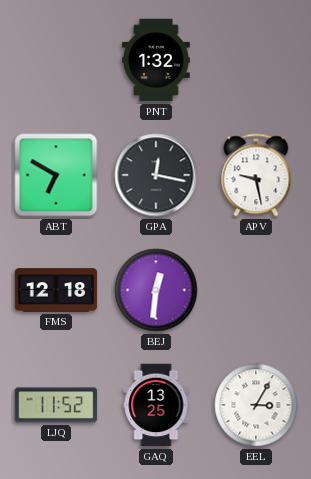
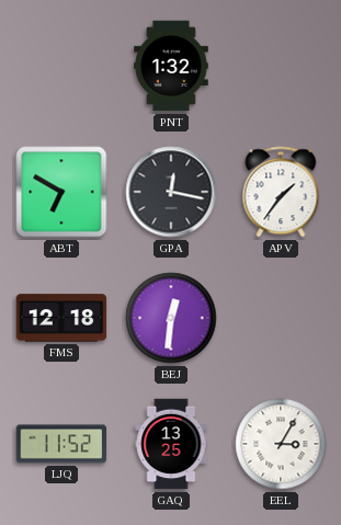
APV: 9:28 -> 1:36
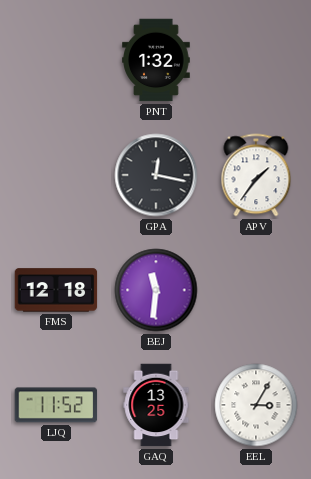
ABT: 6:50 -> none
BEJ: 12:31 -> 11:31
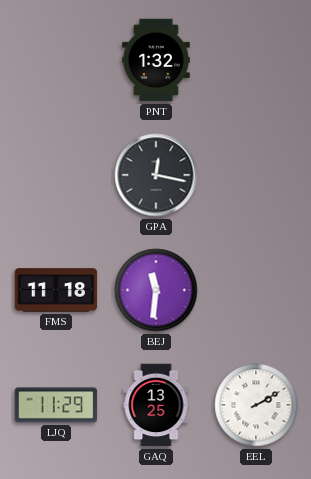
APV: 1:36 -> none
FMS: 12:18 -> 11:18
LJQ: 11:52 -> 11:29
EEL: 3:05 -> 2:10
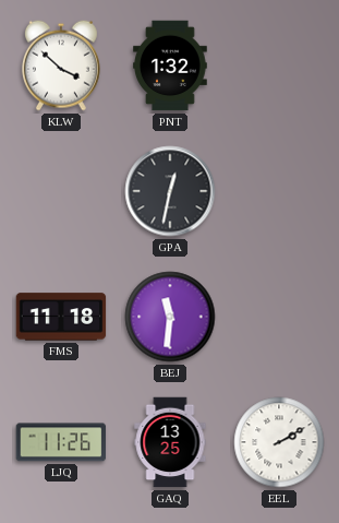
KLW: none -> 3:52
GPA: 12:17 -> 12:32
LJQ: 11:29 -> 11:26
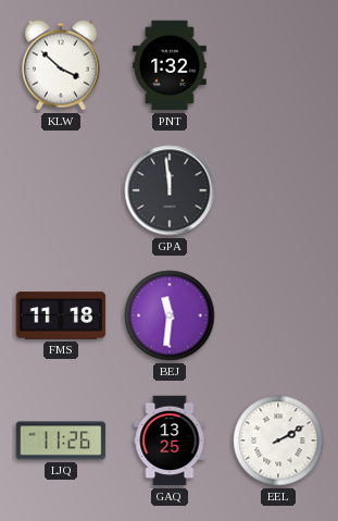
GPA: 12:32 -> 11:59
